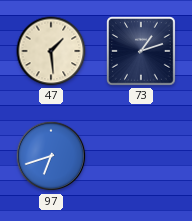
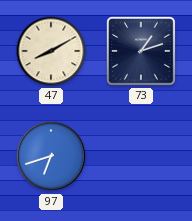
47: 1:29 -> 8:10
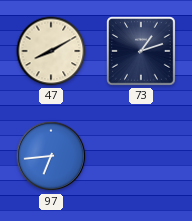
97: 6:42 -> 6:44
